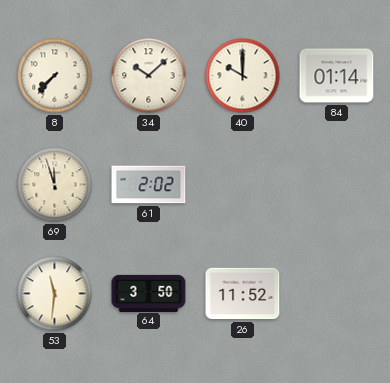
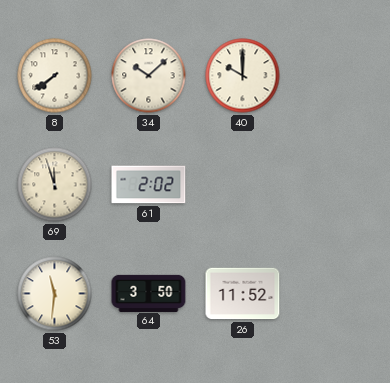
8: 7:37 -> 7:39
84: 01:14 -> none
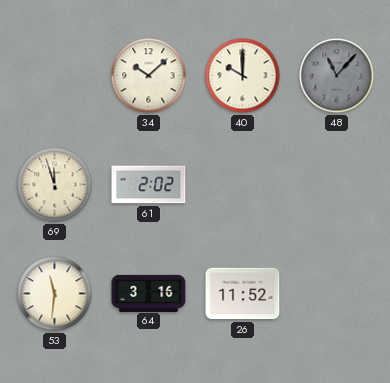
8: 7:39 -> none
48: none -> 11:07
64: 3:50 -> 3:16
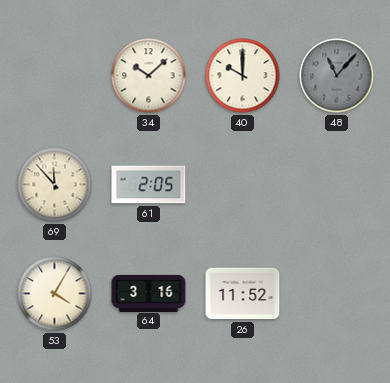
69: 11:57 -> 11:53
61: 2:02 -> 2:05
53: 11:31 -> 4:05
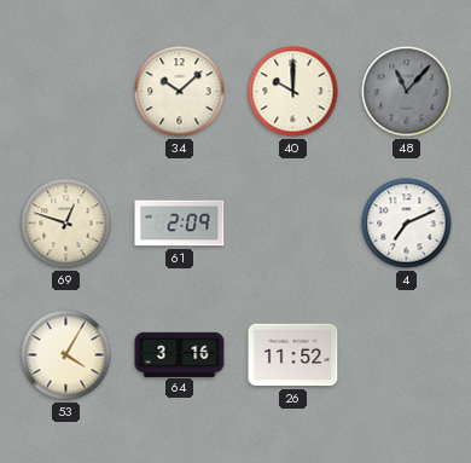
69: 11:53 -> 12:48
61: 2:05 -> 2:09
4: none -> 7:11
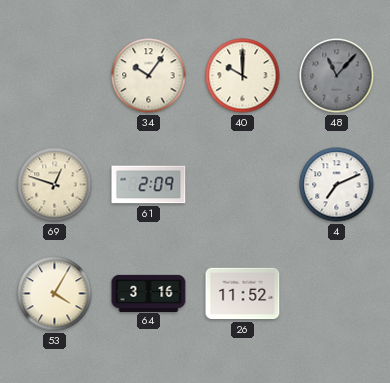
34: 10:08 -> 10:06
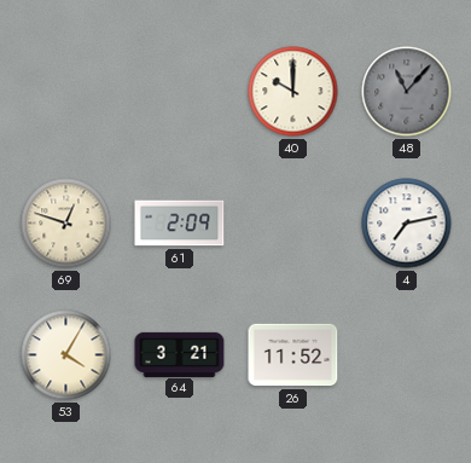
34: 10:06 -> none
4: 7:11 -> 7:13
64: 3:16 -> 3:21
